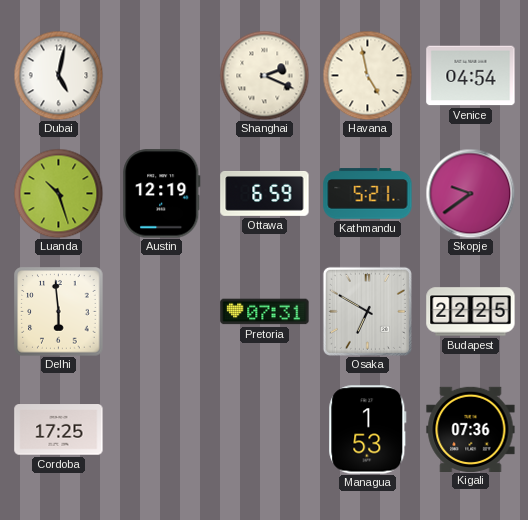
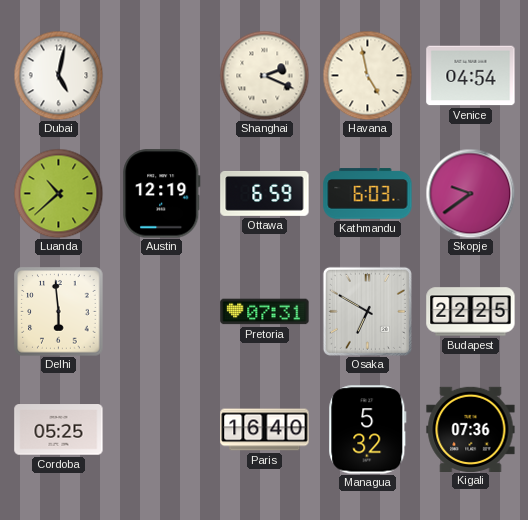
Luanda: 10:27 -> 10:38
Kathmandu: 5:21 -> 6:03
Cordoba: 17:25 -> 05:25
Paris: none -> 16:40
Managua: 1:53 -> 5:32
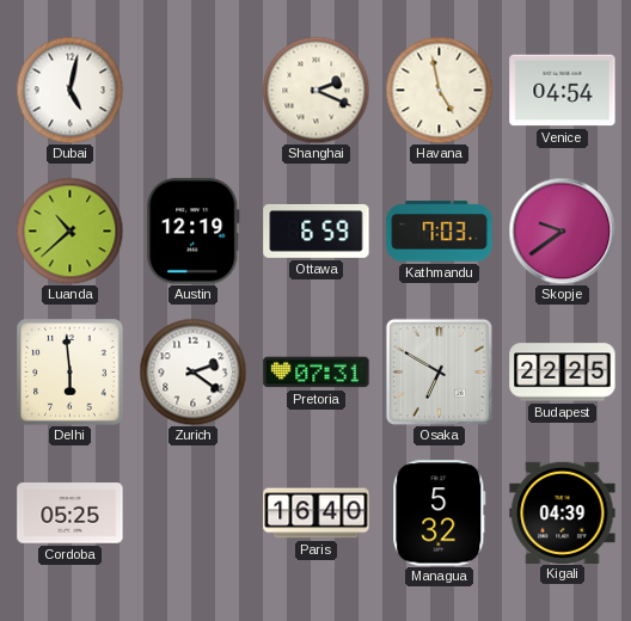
Kathmandu: 6:03 -> 7:03
Zurich: none -> 2:21
Kigali: 07:36 -> 04:39
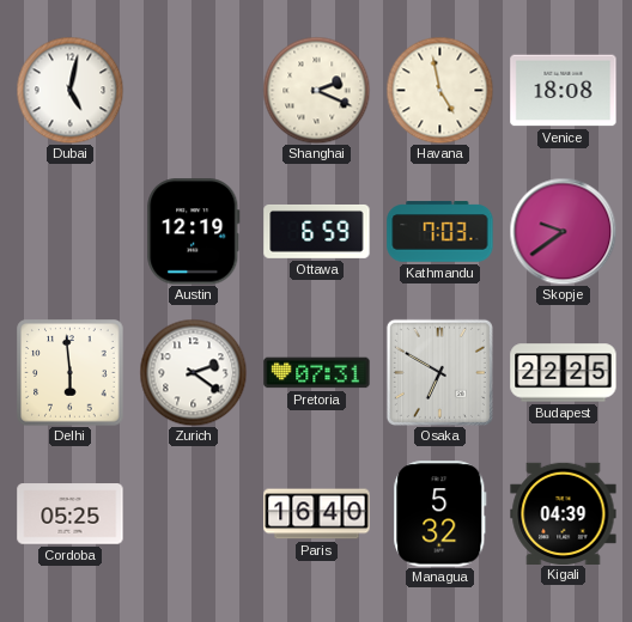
Venice: 04:54 -> 18:08
Luanda: 10:38 -> none
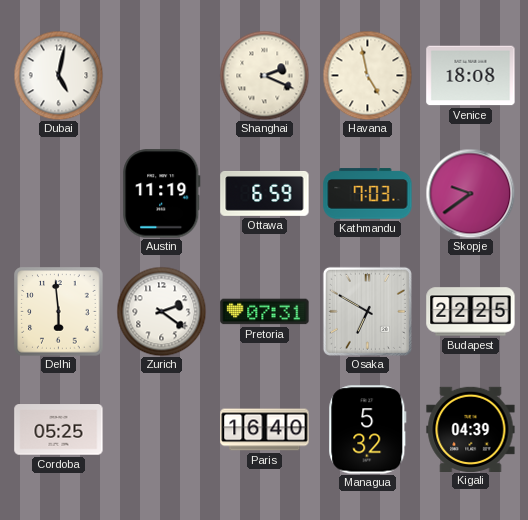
Austin: 12:19 -> 11:19
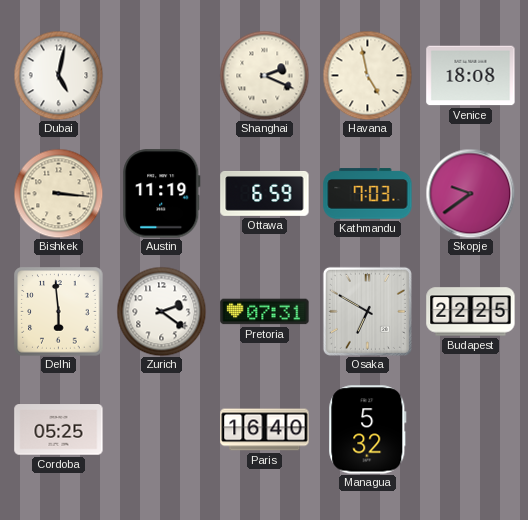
Bishkek: none -> 3:16
Kigali: 04:39 -> none
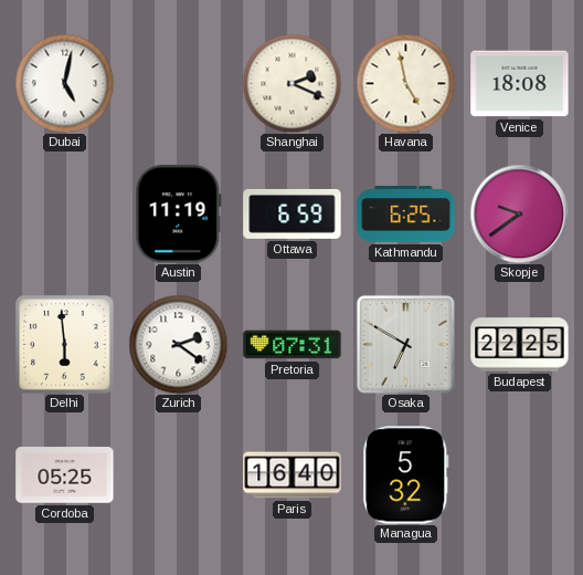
Bishkek: 3:16 -> none
Kathmandu: 7:03 -> 6:25
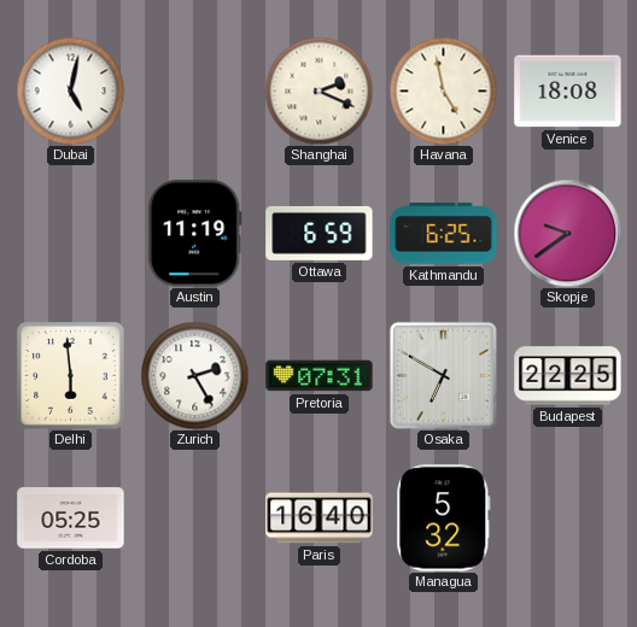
Zurich: 2:21 -> 2:25
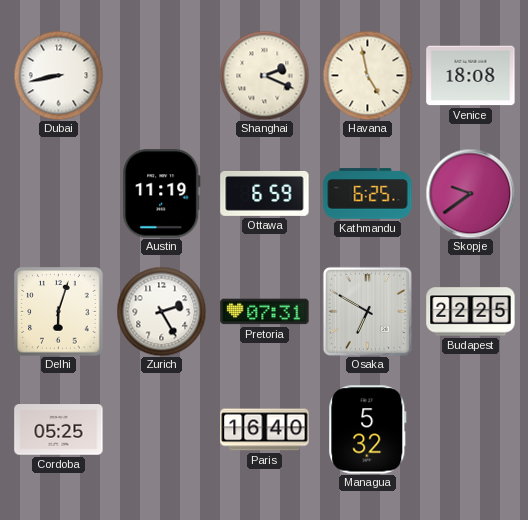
Dubai: 5:02 -> 8:43
Delhi: 5:59 -> 6:03
